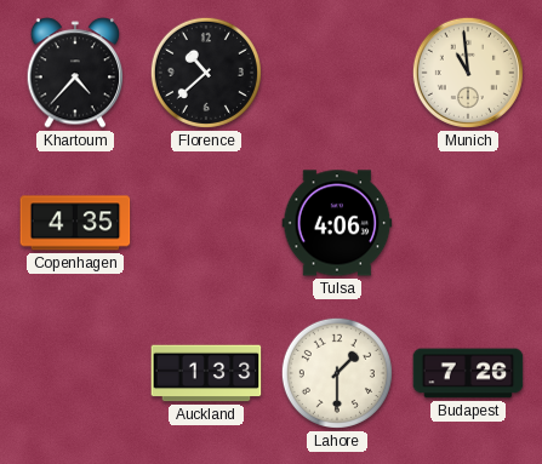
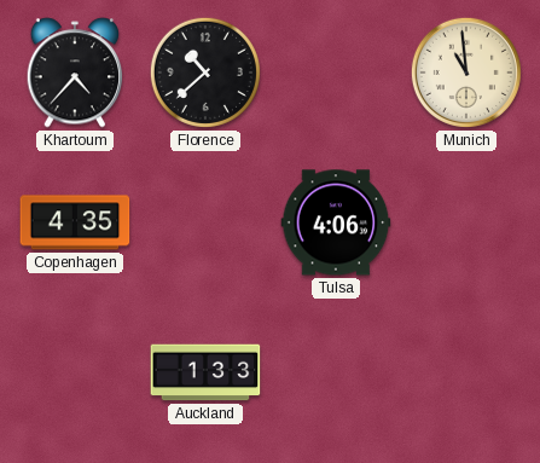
Lahore: 1:30 -> none
Budapest: 7:26 -> none
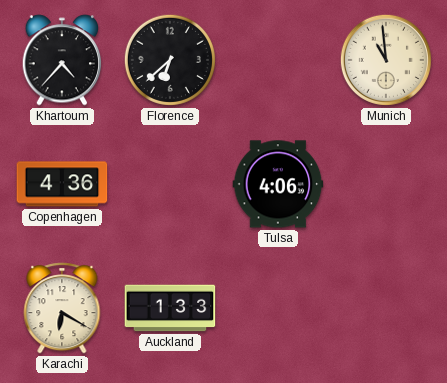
Florence: 10:38 -> 6:38
Copenhagen: 4:35 -> 4:36
Karachi: none -> 6:20
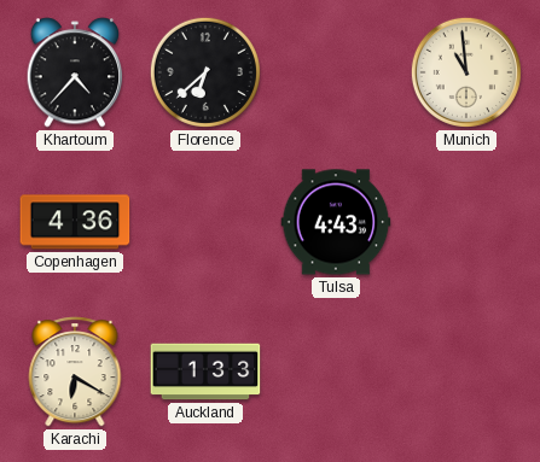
Tulsa: 4:06 -> 4:43
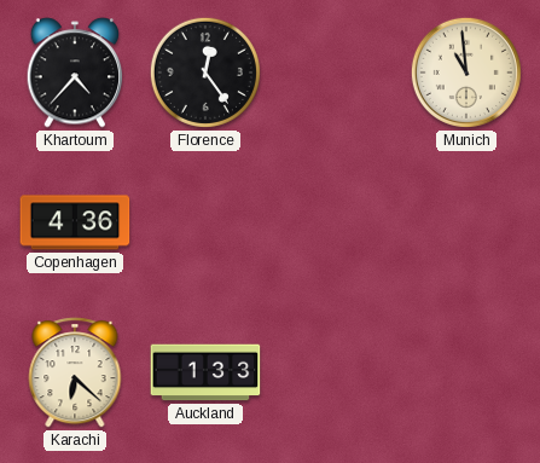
Florence: 6:38 -> 12:24
Tulsa: 4:43 -> none
Karachi: 6:20 -> 6:22
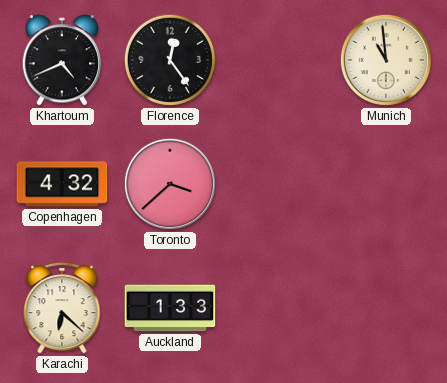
Khartoum: 4:37 -> 4:41
Copenhagen: 4:36 -> 4:32
Toronto: none -> 3:38
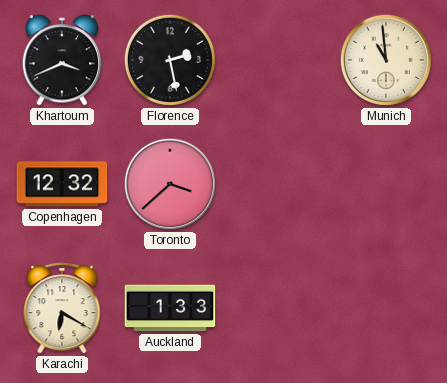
Khartoum: 4:41 -> 3:41
Florence: 12:24 -> 2:28
Copenhagen: 4:32 -> 12:32
Karachi: 6:22 -> 6:20
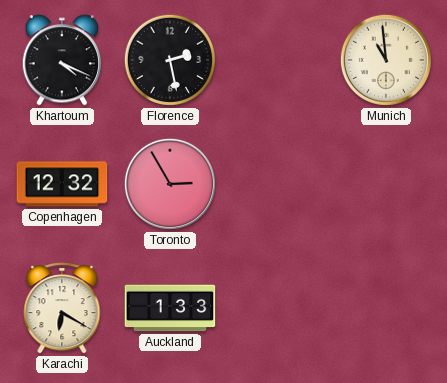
Khartoum: 3:41 -> 4:19
Toronto: 3:38 -> 2:55
